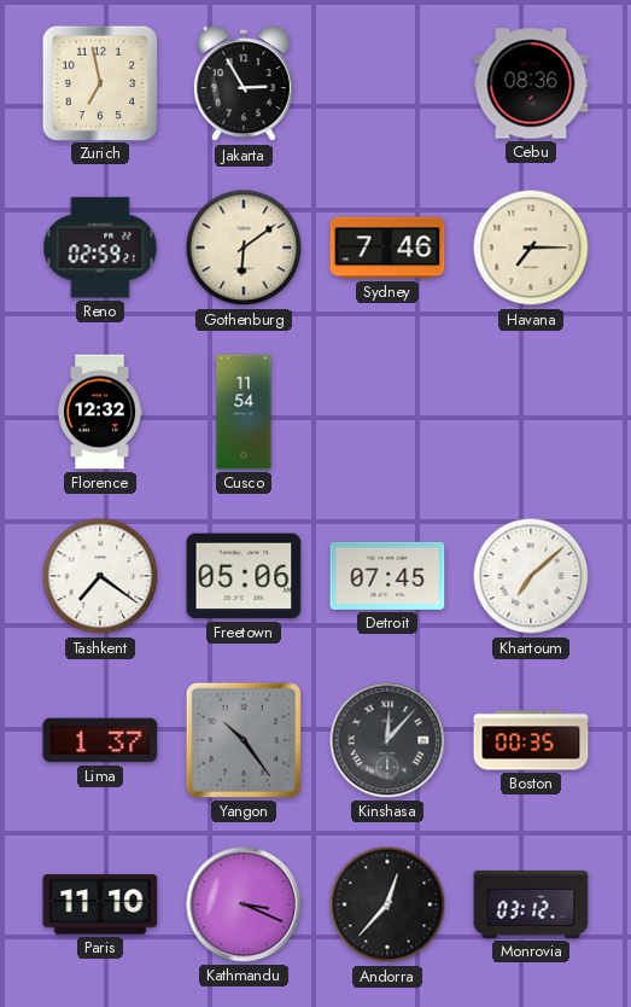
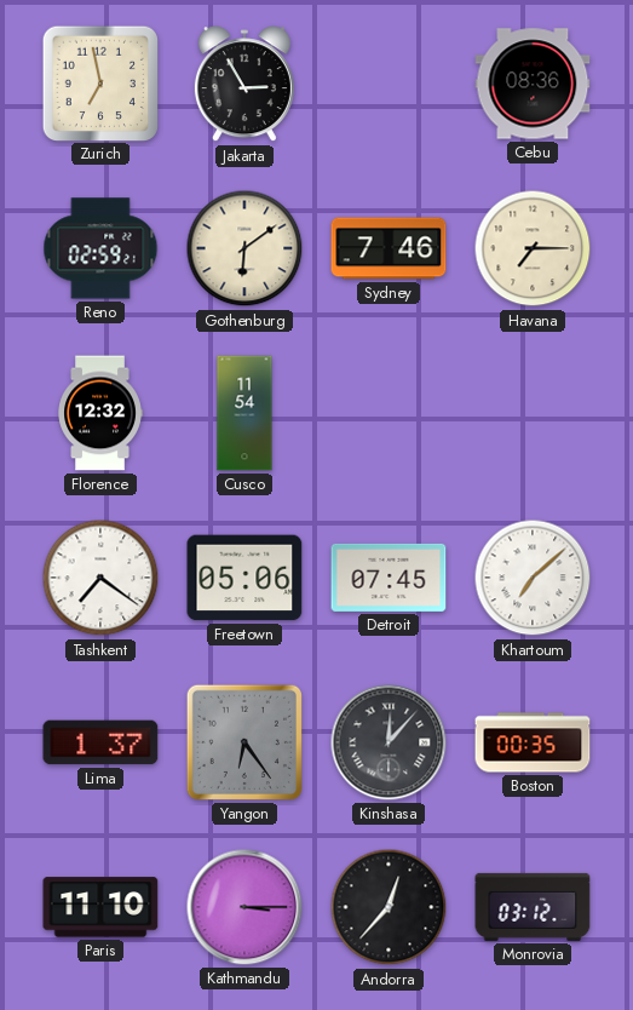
Yangon: 10:24 -> 6:24
Kathmandu: 3:19 -> 3:15
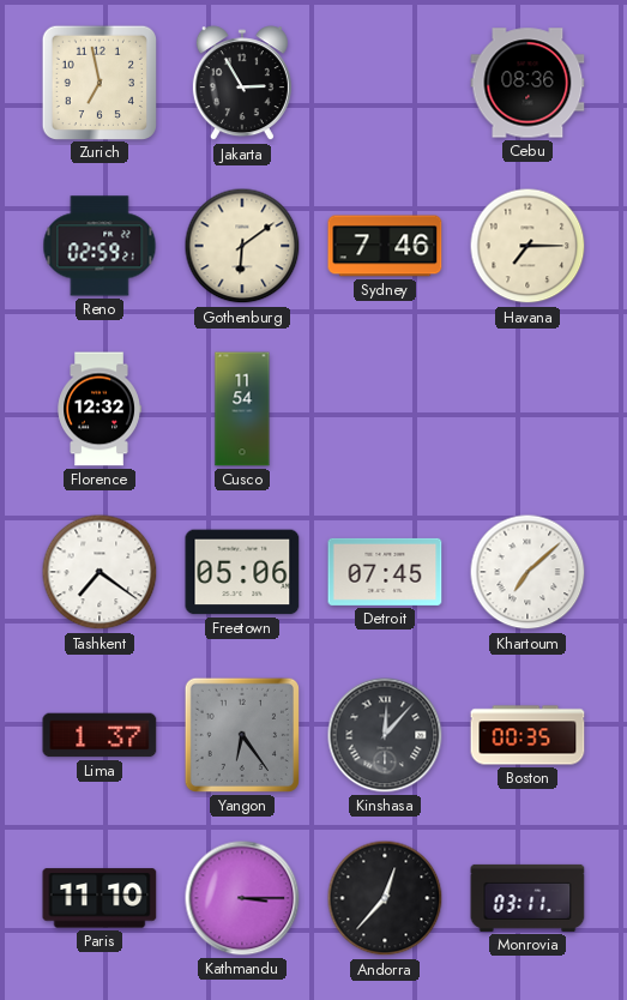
Monrovia: 03:12 -> 03:11
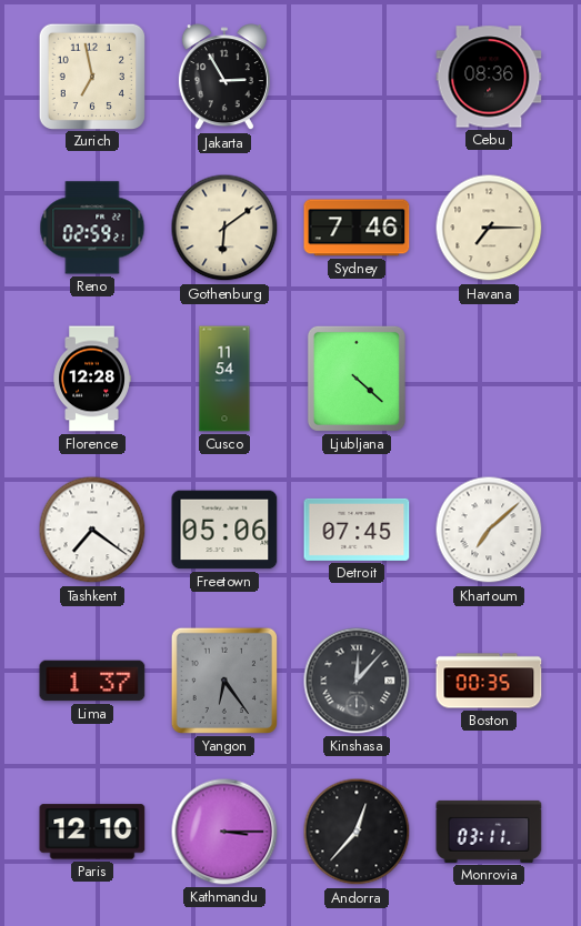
Florence: 12:32 -> 12:28
Ljubljana: none -> 4:22
Paris: 11:10 -> 12:10
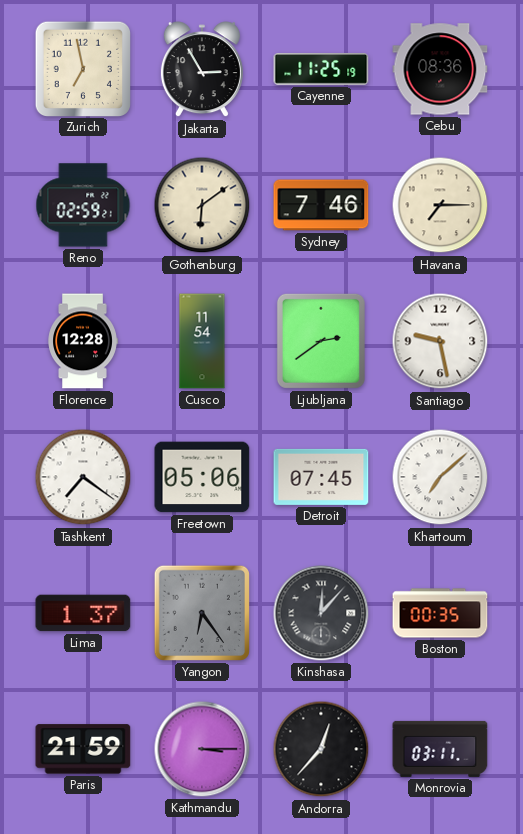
Cayenne: none -> 11:25
Ljubljana: 4:22 -> 2:39
Santiago: none -> 9:28
Paris: 12:10 -> 21:59
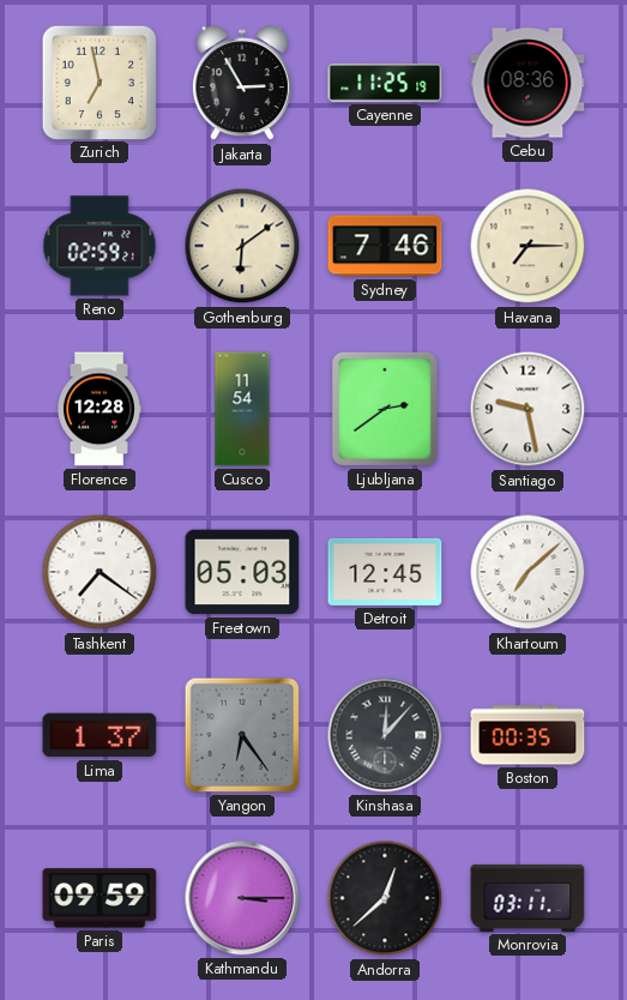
Freetown: 05:06 -> 05:03
Detroit: 07:45 -> 12:45
Paris: 21:59 -> 09:59
Andorra: 12:37 -> 12:38
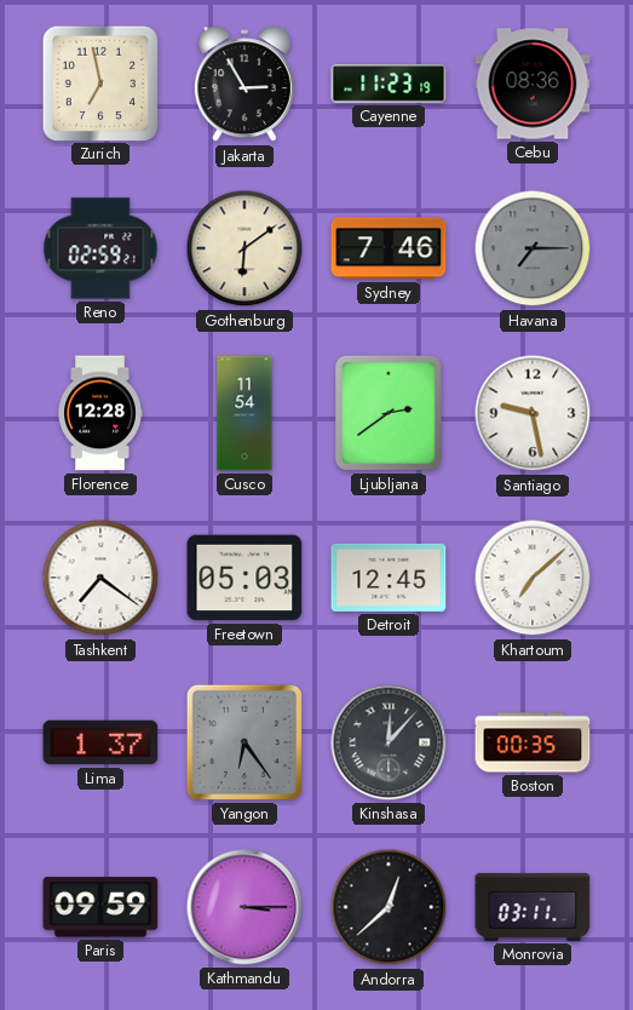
Cayenne: 11:25 -> 11:23
Havana dial: cream -> grey
